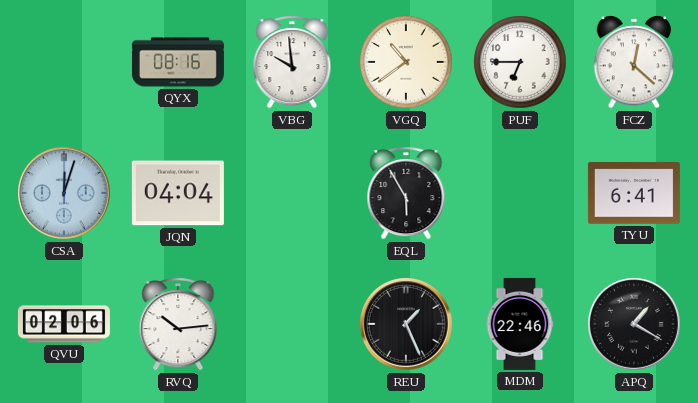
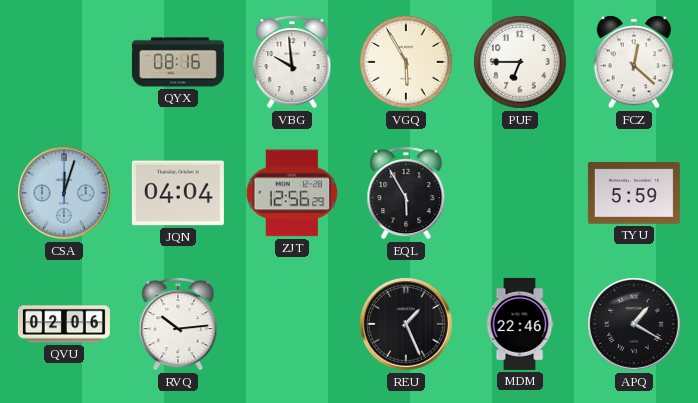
VGQ: 10:39 -> 5:55
ZJT: none -> 12:56
TYU: 6:41 -> 5:59
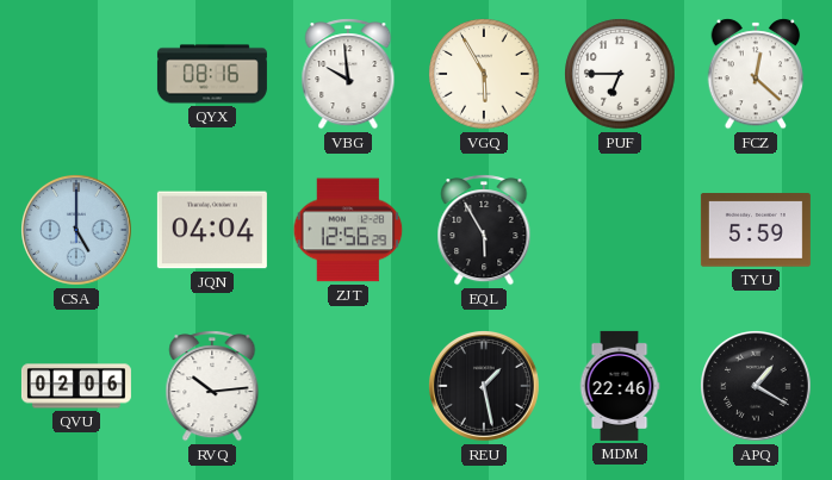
CSA: 12:03 -> 5:00
REU: 1:26 -> 1:28
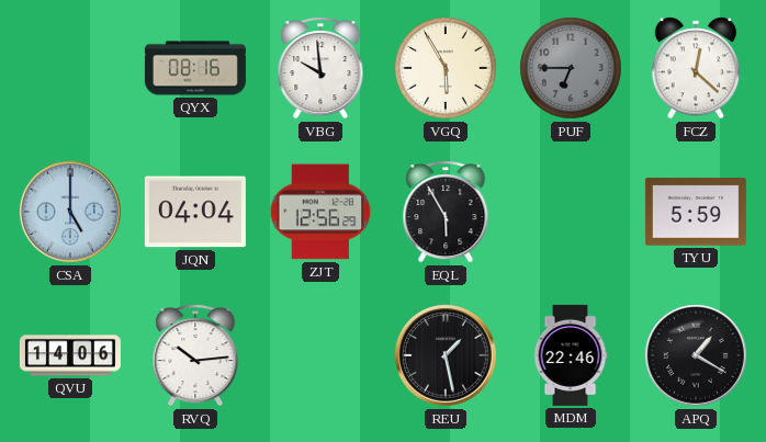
PUF dial: white -> grey
QVU: 02:06 -> 14:06
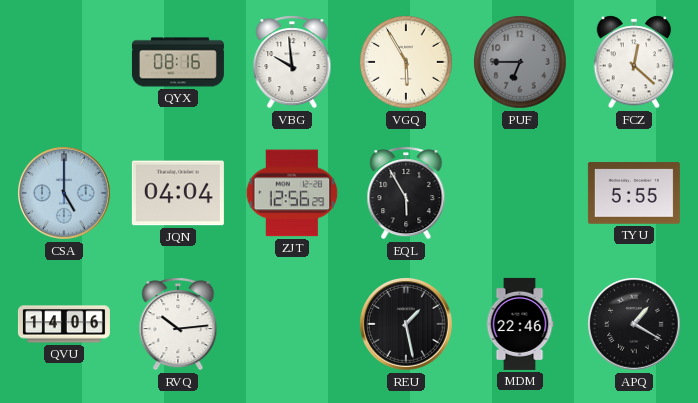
TYU: 5:59 -> 5:55
